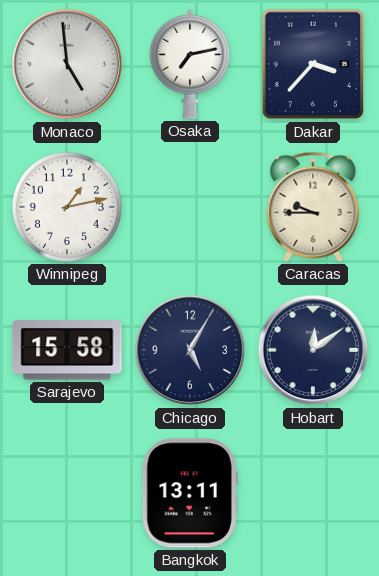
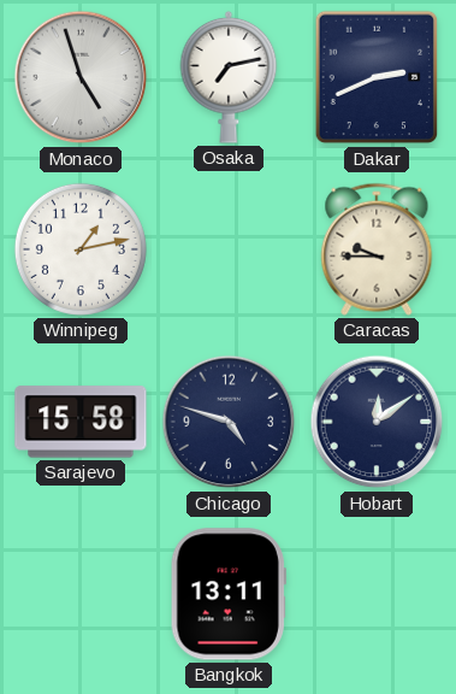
Monaco: 4:59 -> 4:57
Dakar: 3:37 -> 2:41
Chicago: 5:05 -> 4:48
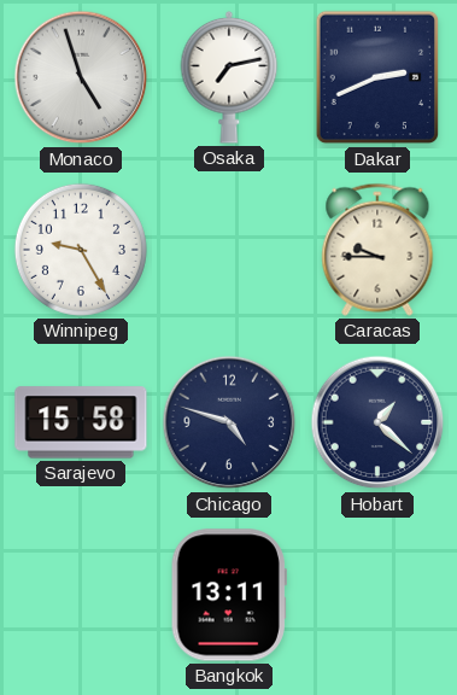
Winnipeg: 1:13 -> 9:25
Hobart: 12:09 -> 1:22
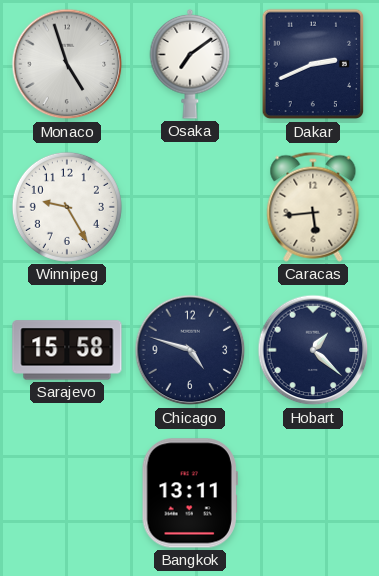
Osaka: 7:13 -> 7:09
Caracas: 9:45 -> 5:44
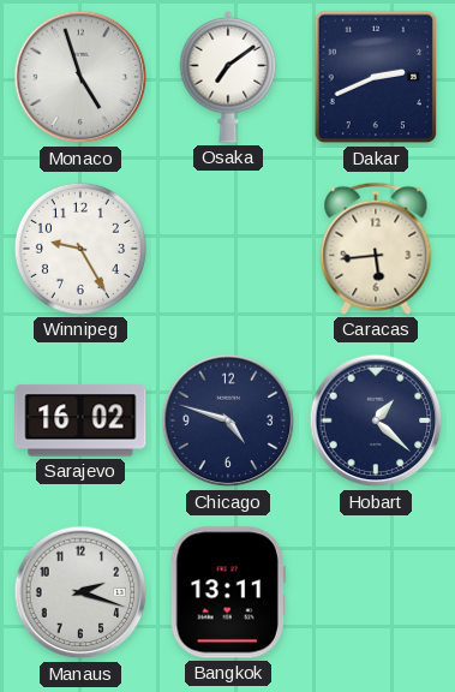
Sarajevo: 15:58 -> 16:02
Manaus: none -> 2:18
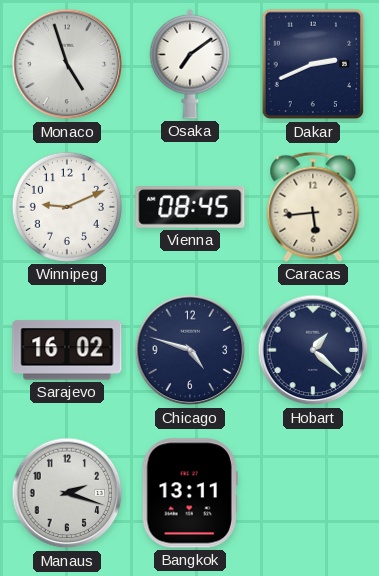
Winnipeg: 9:25 -> 9:11
Vienna: none -> 08:45
